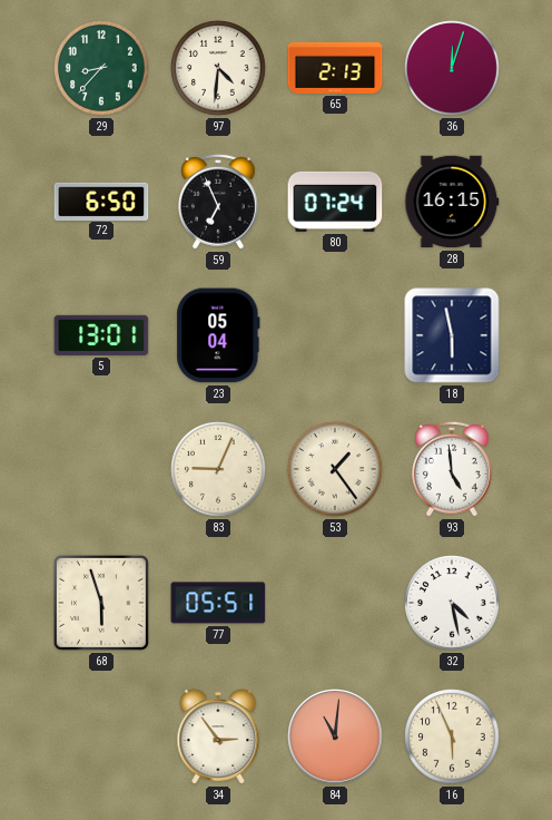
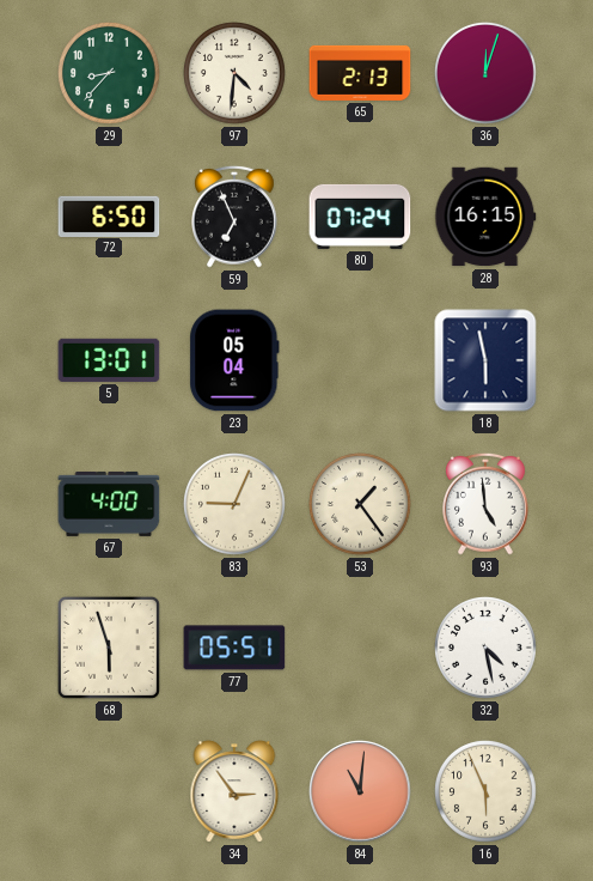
67: none -> 4:00
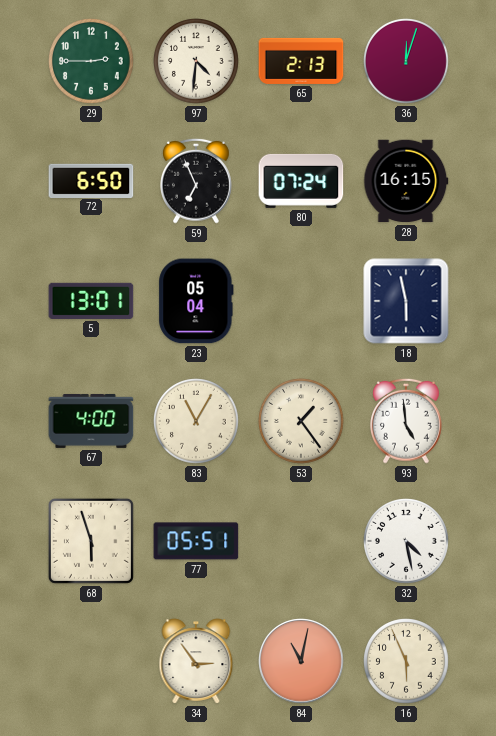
29: 8:37 -> 2:45
83: 9:04 -> 11:05
84: 11:01 -> 11:02
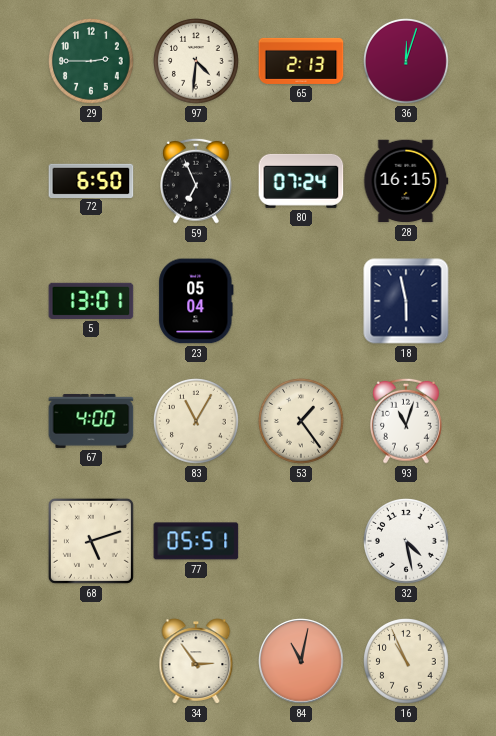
93: 4:59 -> 11:03
68: 5:57 -> 5:12
16: 5:56 -> 10:56
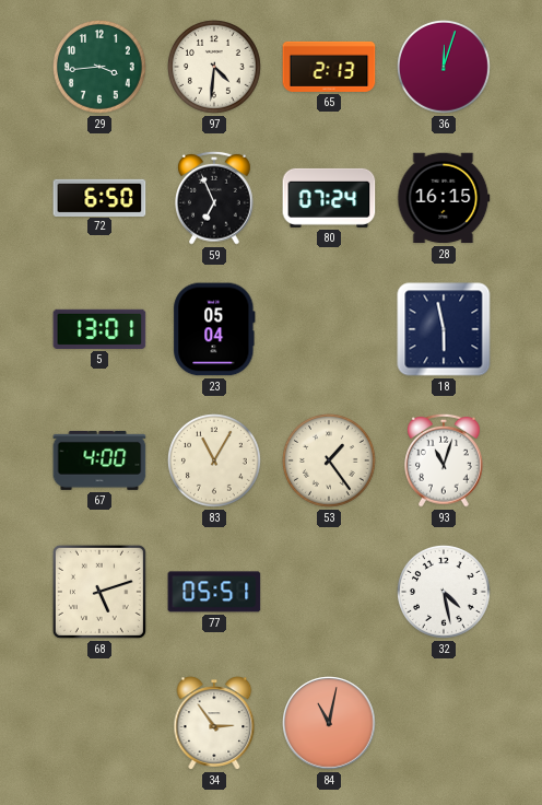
29: 2:45 -> 3:44
16: 10:56 -> none
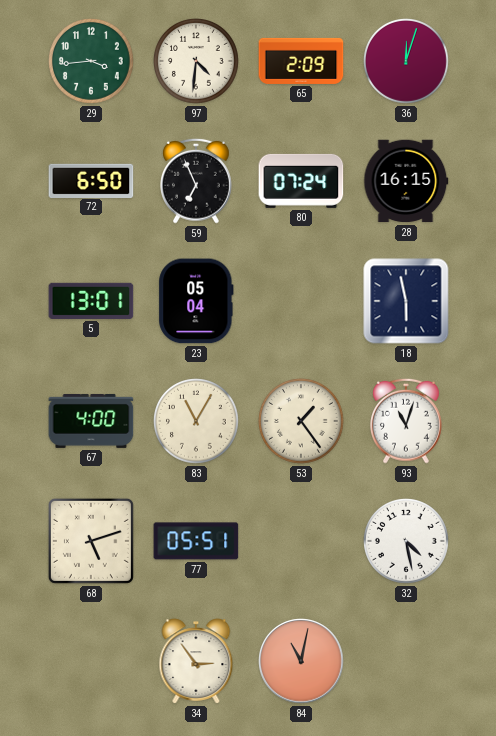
65: 2:13 -> 2:09
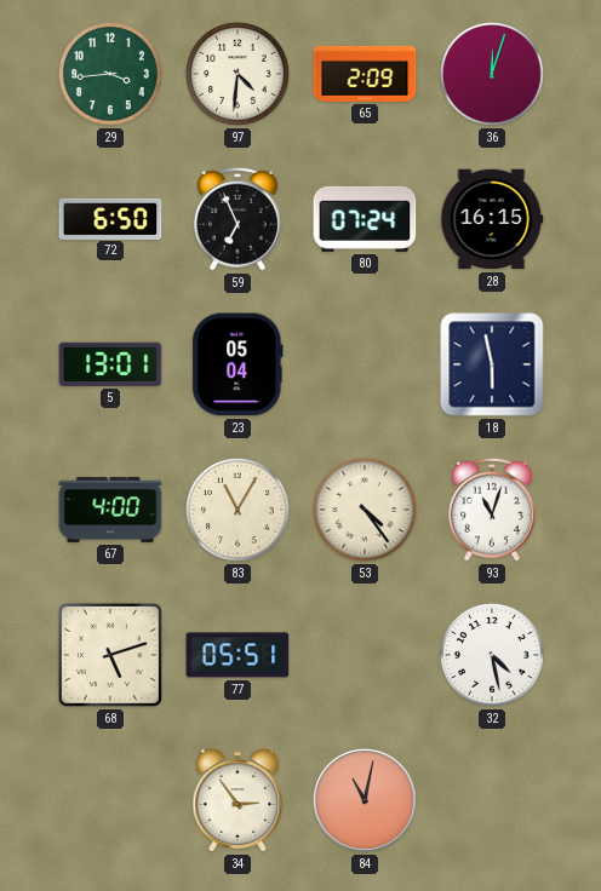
53: 1:24 -> 4:24
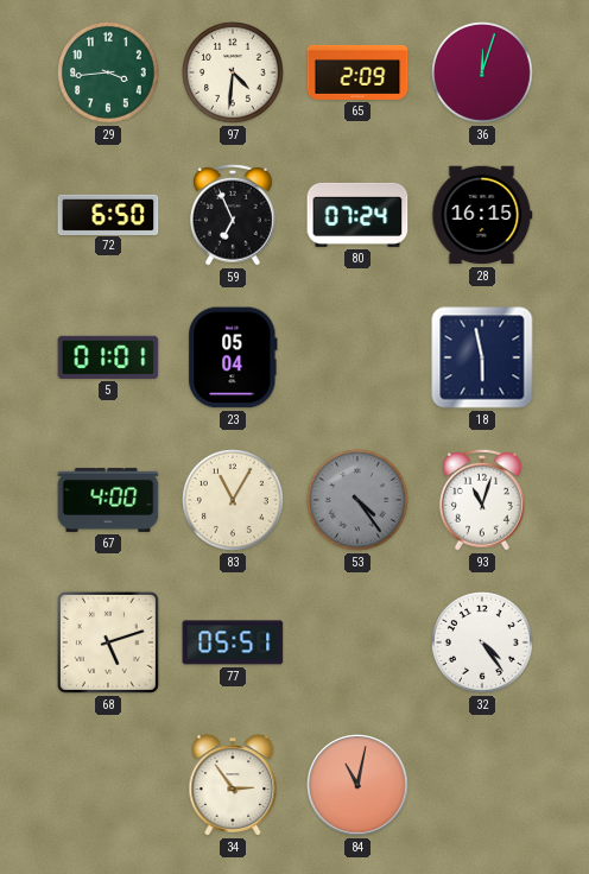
5: 13:01 -> 01:01
53 dial: cream -> grey
32: 4:28 -> 4:24
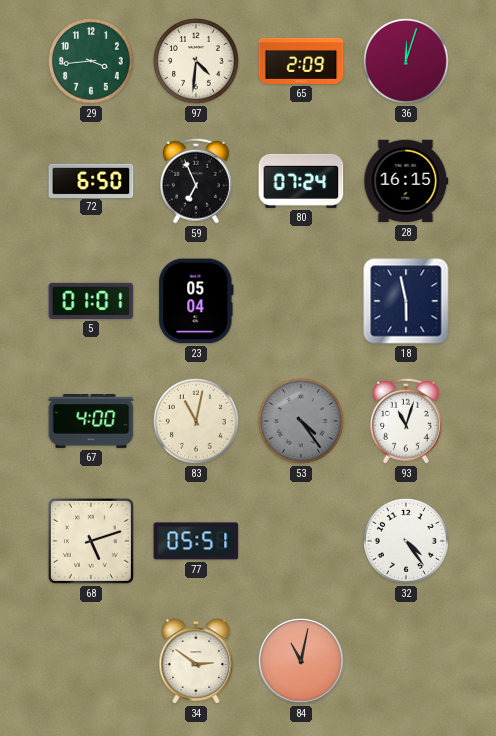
83: 11:05 -> 11:02
34: 2:54 -> 2:51
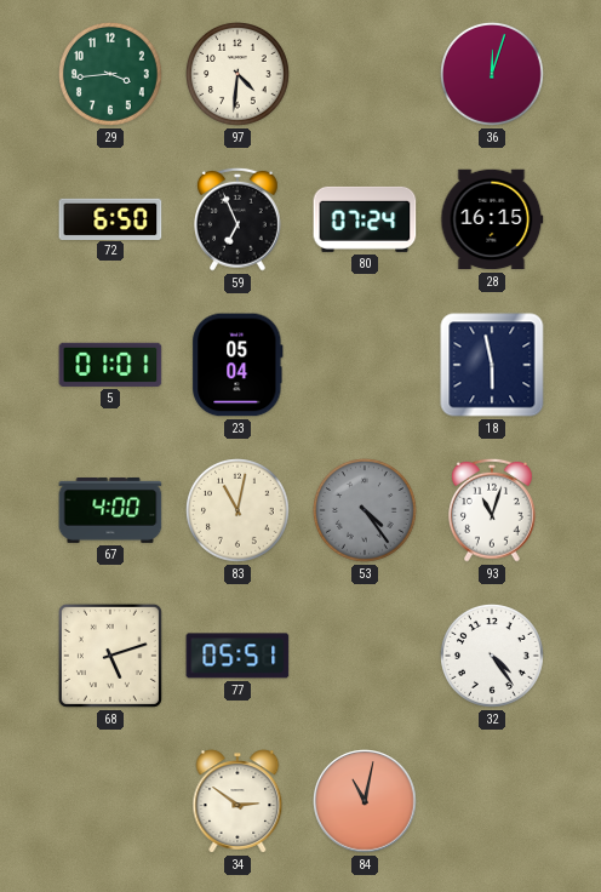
65: 2:09 -> none
